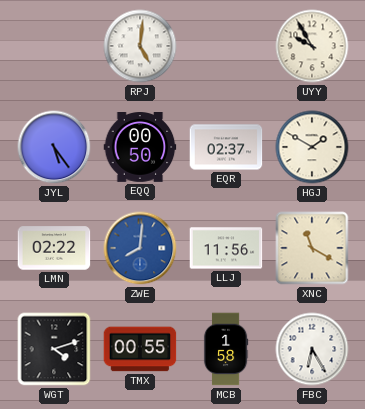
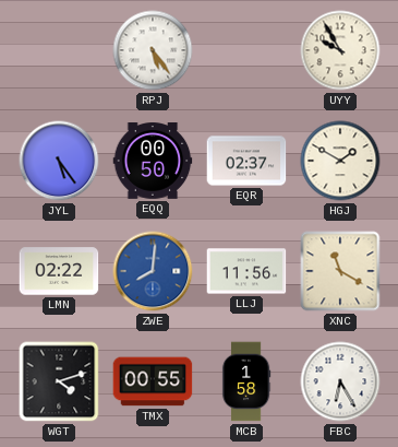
RPJ: 5:01 -> 5:24
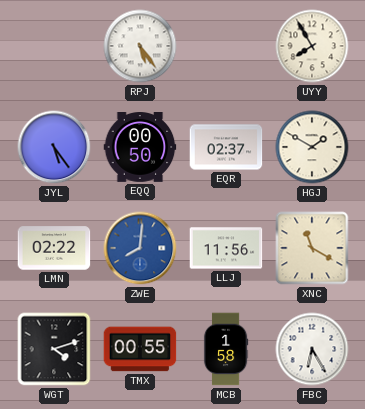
UYY: 9:55 -> 7:55
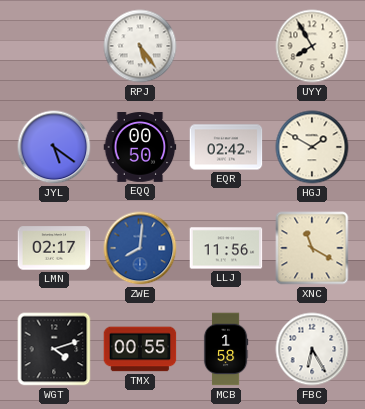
JYL: 5:24 -> 5:21
EQR: 02:37 -> 02:42
LMN: 02:22 -> 02:17
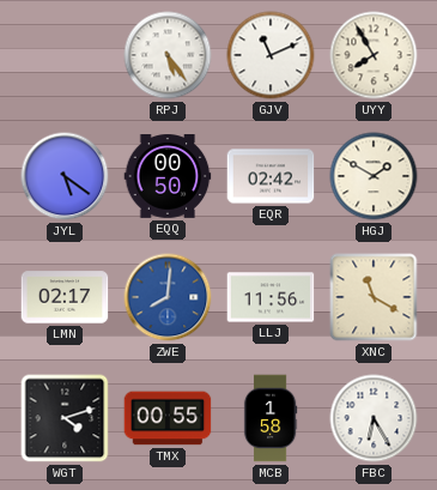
GJV: none -> 11:11
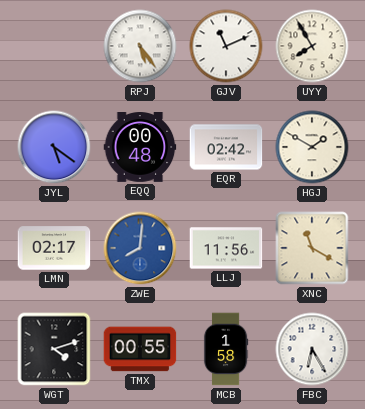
EQQ: 00:50 -> 00:48
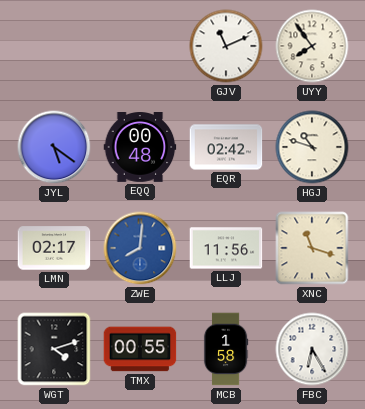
RPJ: 5:24 -> none
UYY: 7:55 -> 7:54
HGJ: 1:50 -> 10:48
XNC: 11:20 -> 11:18
